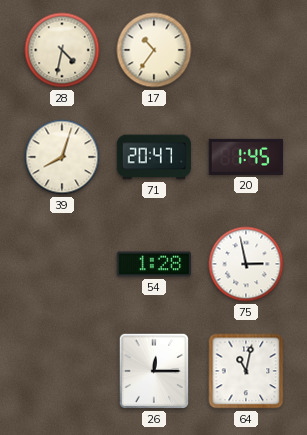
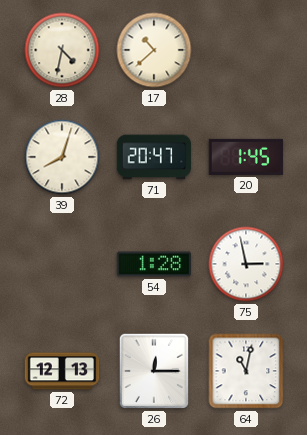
17: 10:36 -> 10:38
72: none -> 12:13
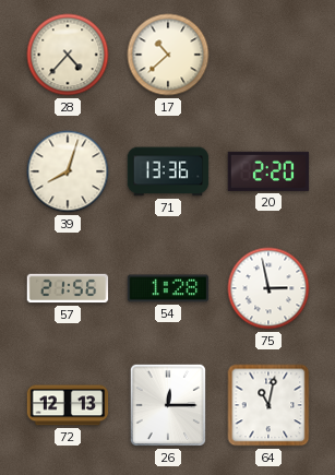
28: 4:32 -> 4:37
71: 20:47 -> 13:36
20: 1:45 -> 2:20
57: none -> 21:56
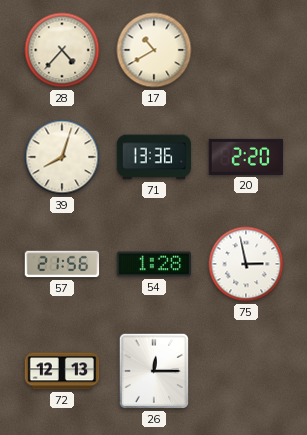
17: 10:38 -> 10:40
64: 11:02 -> none
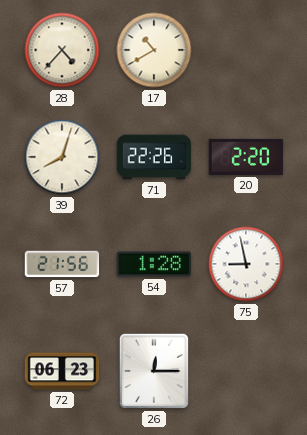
71: 13:36 -> 22:26
75: 2:58 -> 8:58
72: 12:13 -> 06:23
